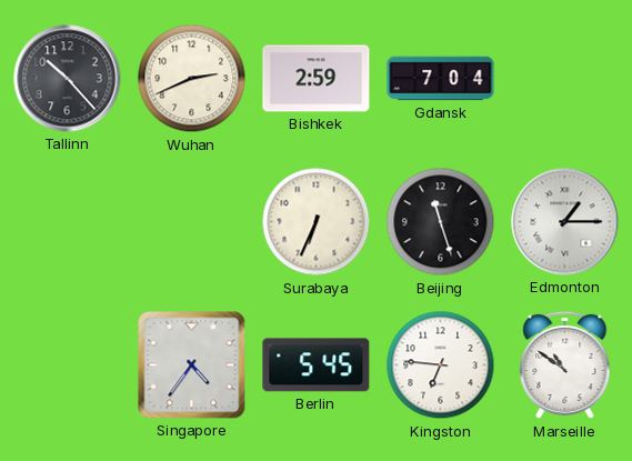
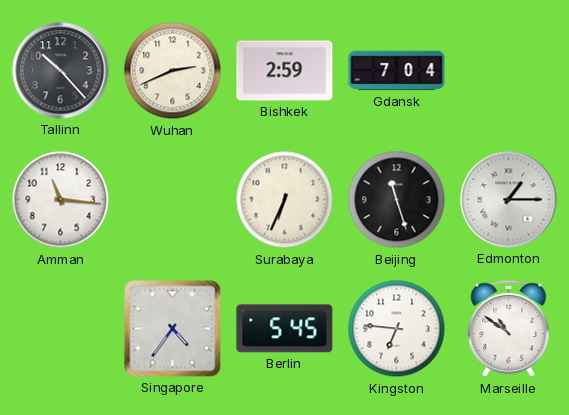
Amman: none -> 11:16
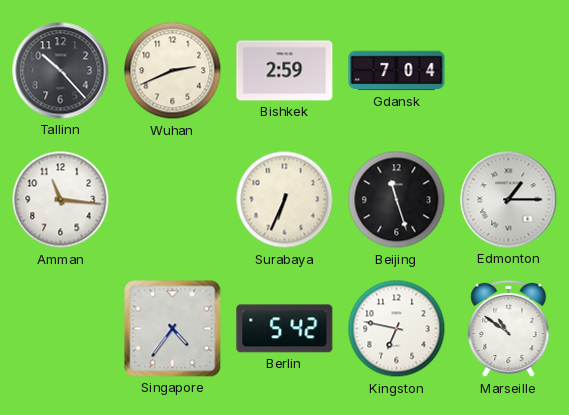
Berlin: 5:45 -> 5:42
Kingston: 6:46 -> 6:47
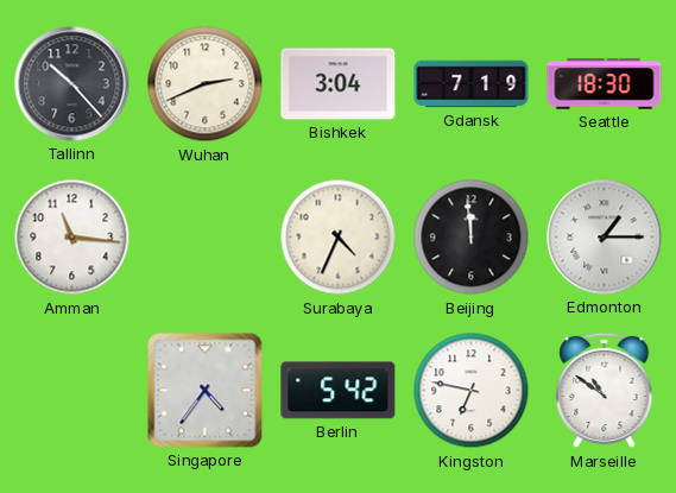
Bishkek: 2:59 -> 3:04
Gdansk: 7:04 -> 7:19
Seattle: none -> 18:30
Surabaya: 6:34 -> 4:34
Beijing: 11:27 -> 11:59
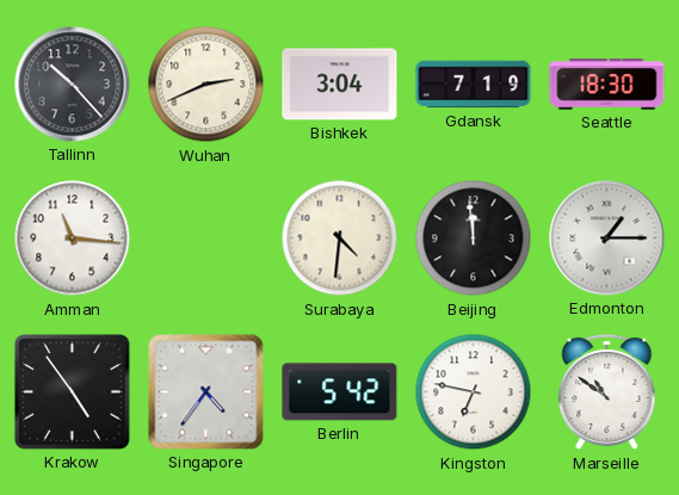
Surabaya: 4:34 -> 4:31
Krakow: none -> 4:54
